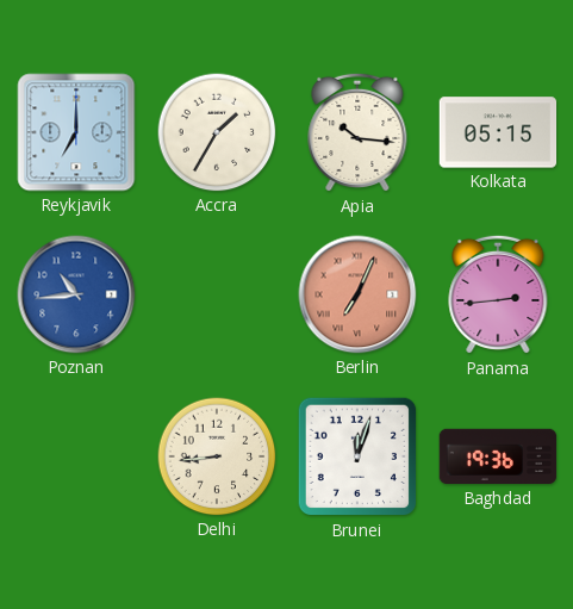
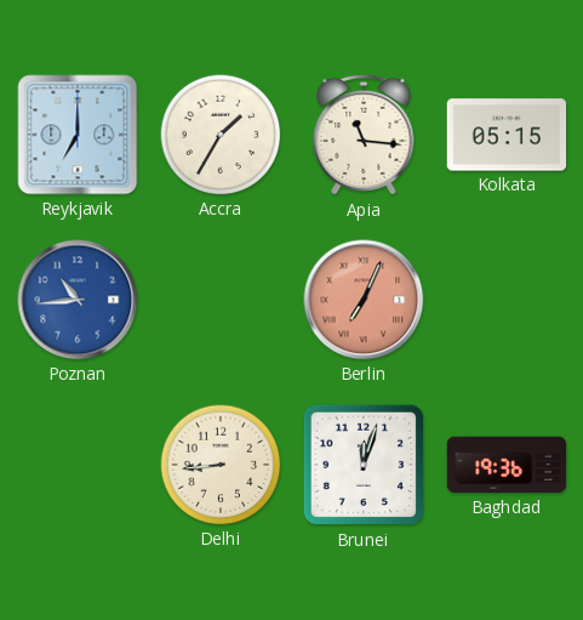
Apia: 10:16 -> 11:16
Panama: 2:44 -> none
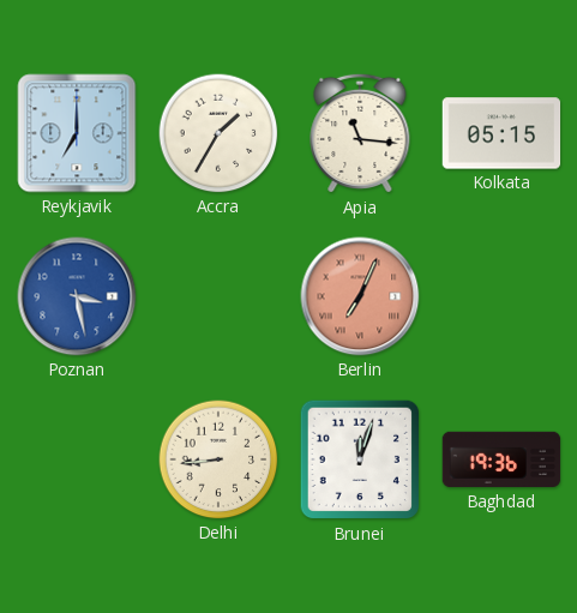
Poznan: 10:44 -> 3:28
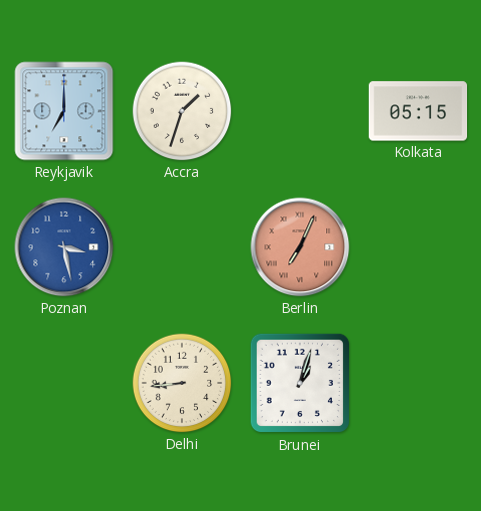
Accra: 1:35 -> 1:33
Apia: 11:16 -> none
Brunei: 12:03 -> 1:03
Baghdad: 19:36 -> none
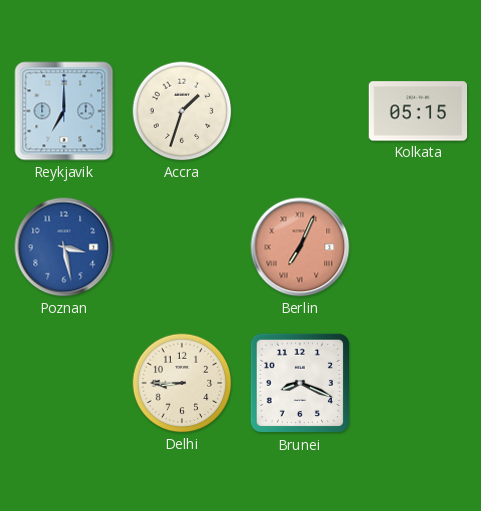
Delhi: 8:44 -> 8:45
Brunei: 1:03 -> 8:19
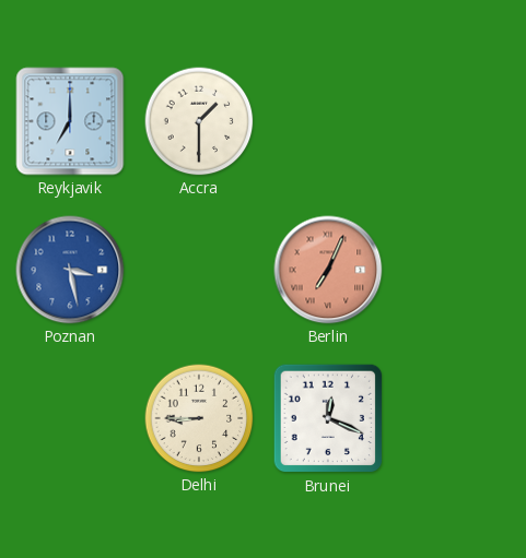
Accra: 1:33 -> 1:30
Kolkata: 05:15 -> none
Brunei: 8:19 -> 12:19
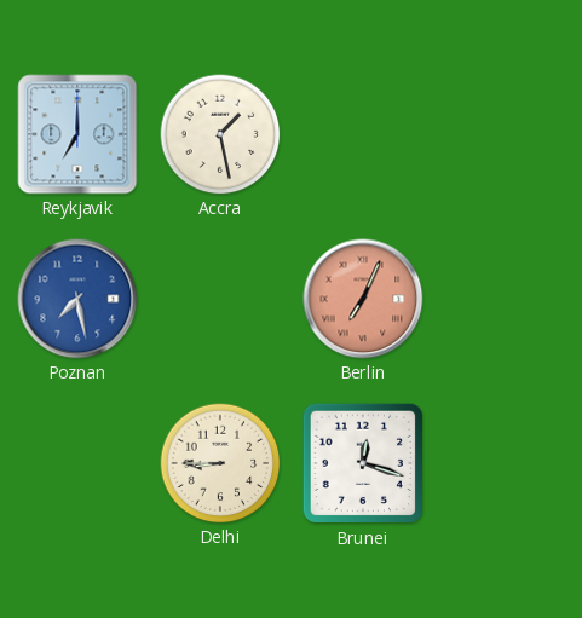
Accra: 1:30 -> 1:28
Poznan: 3:28 -> 7:28
Brunei: 12:19 -> 12:18
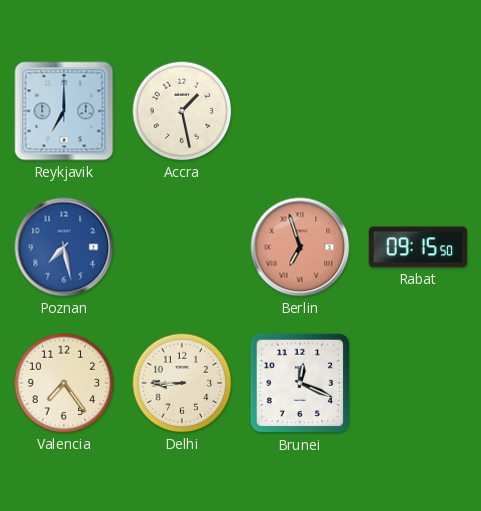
Berlin: 7:04 -> 6:57
Rabat: none -> 09:15
Valencia: none -> 7:24
Brunei: 12:18 -> 12:19
